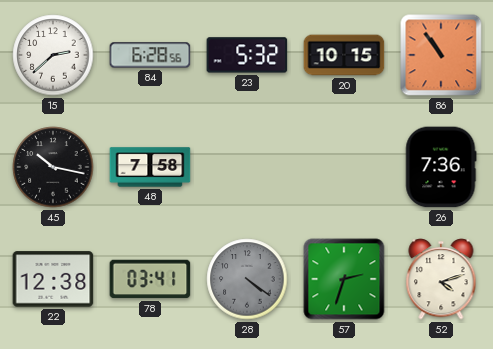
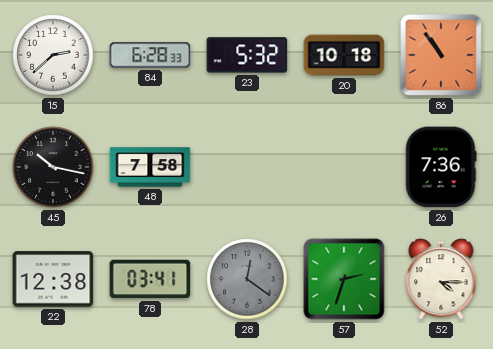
84: 6:28:56 -> 6:28:33
20: 10:15 -> 10:18
28: 4:21 -> 12:21
52: 4:12 -> 4:15
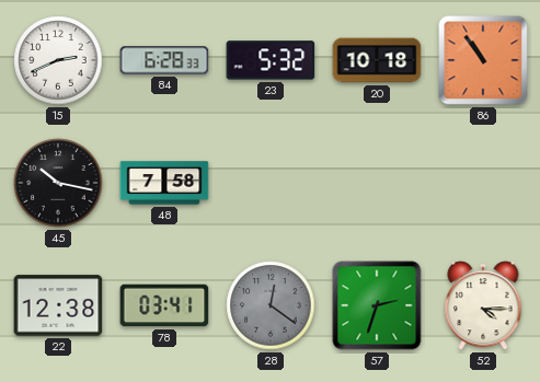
15: 2:38 -> 2:41
26: 7:36 -> none
